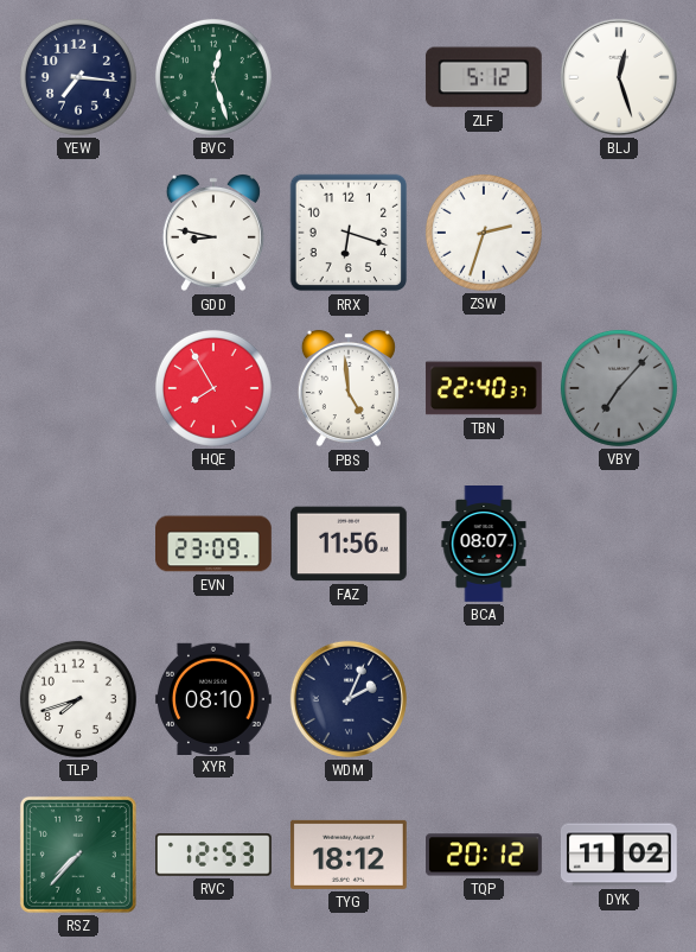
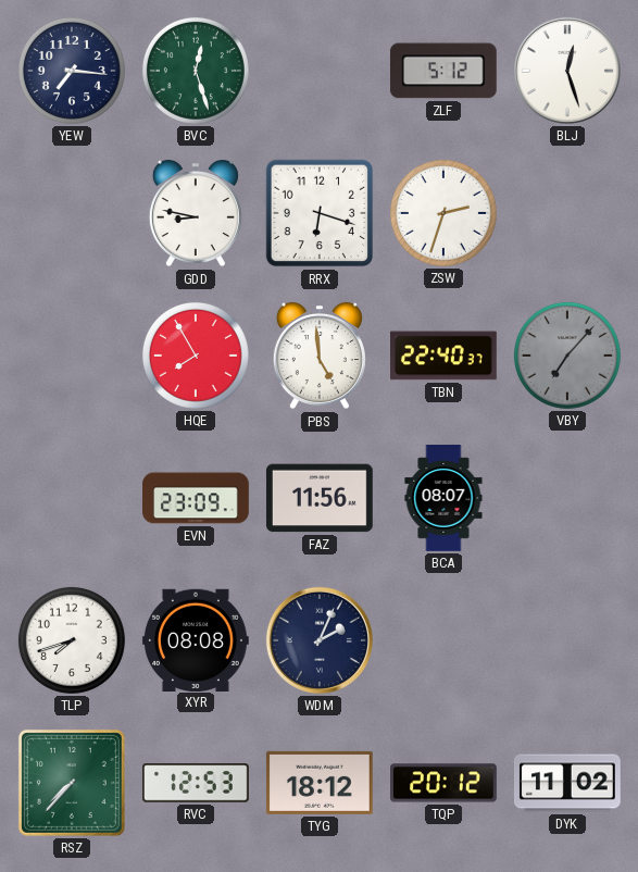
XYR: 08:10 -> 08:08
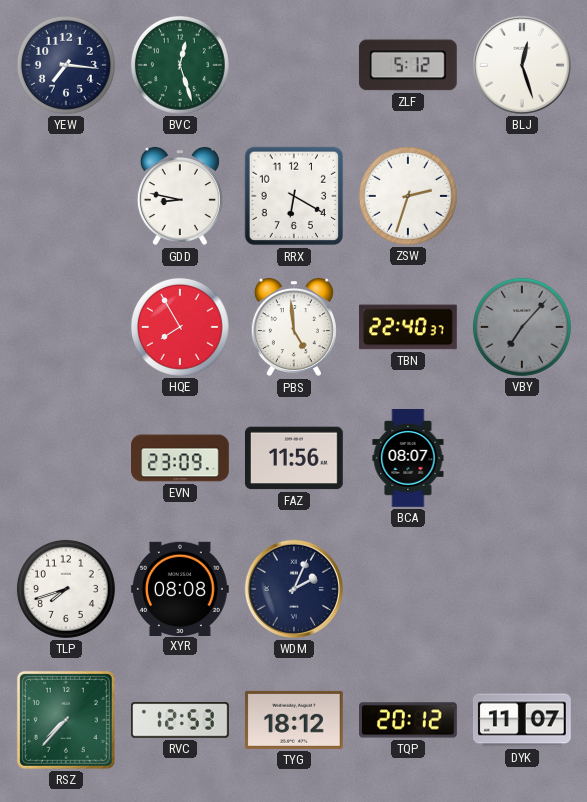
RRX: 6:18 -> 6:20
DYK: 11:02 -> 11:07
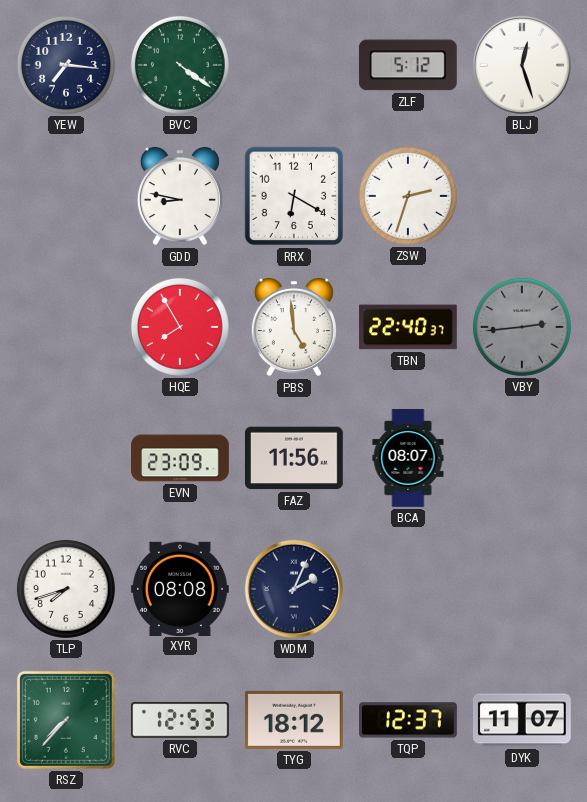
BVC: 12:27 -> 4:21
VBY: 7:07 -> 2:44
TQP: 20:12 -> 12:37
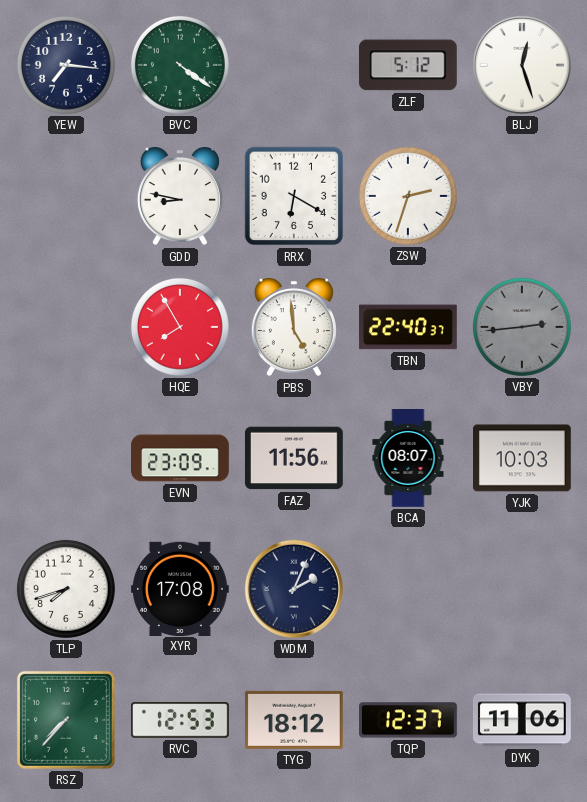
YJK: none -> 10:03
XYR: 08:08 -> 17:08
DYK: 11:07 -> 11:06
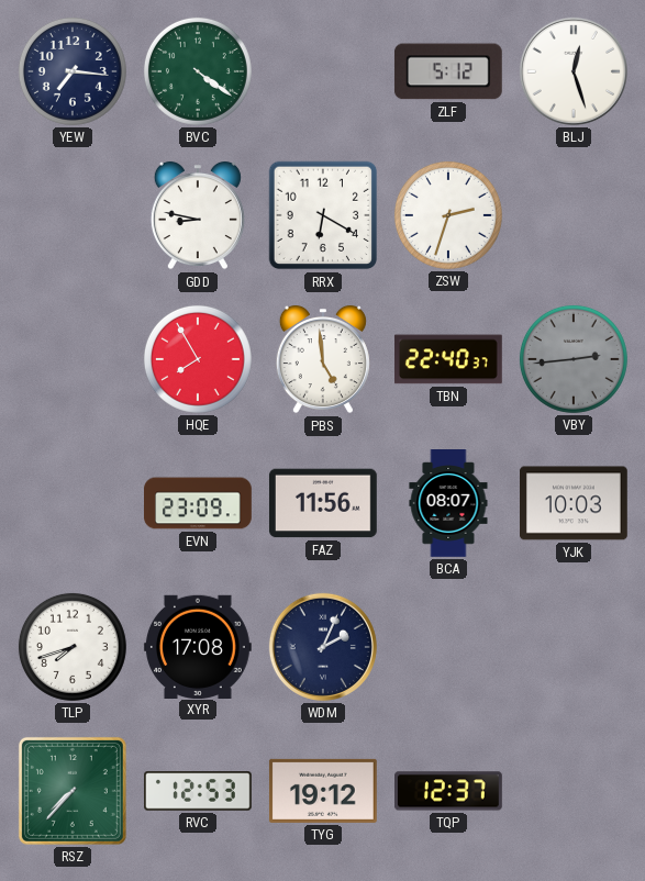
TYG: 18:12 -> 19:12
DYK: 11:06 -> none
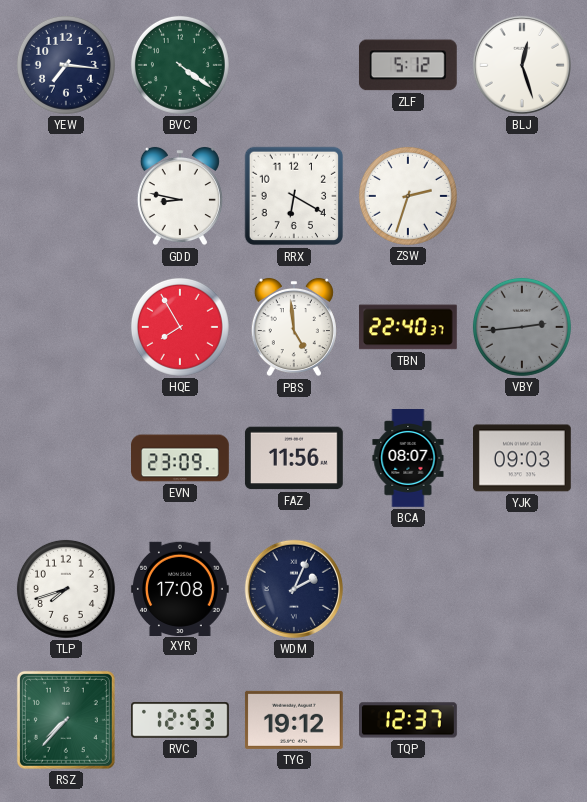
YJK: 10:03 -> 09:03
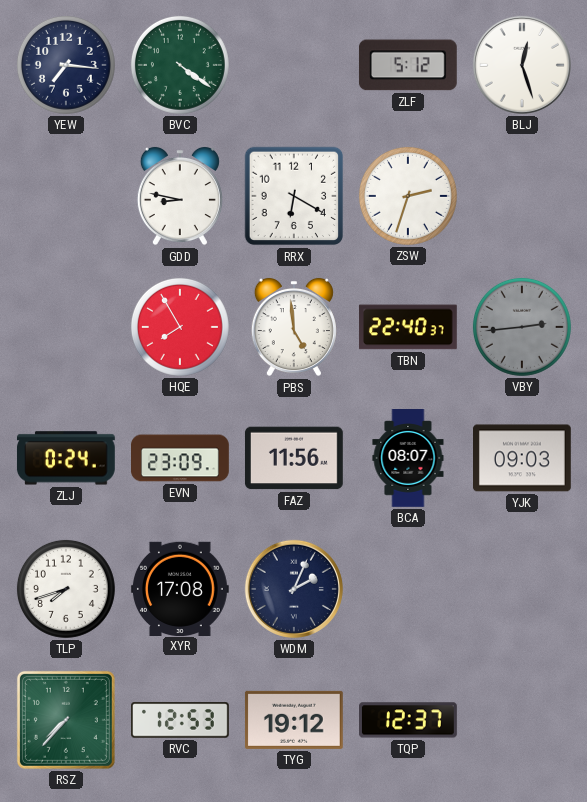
ZLJ: none -> 0:24
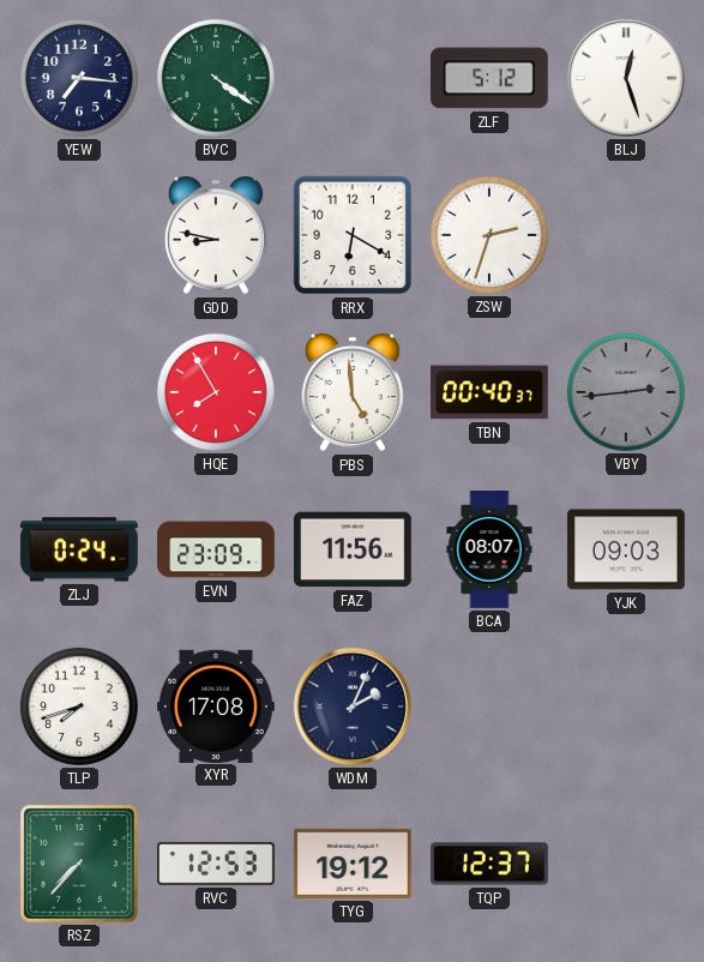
TBN: 22:40 -> 00:40
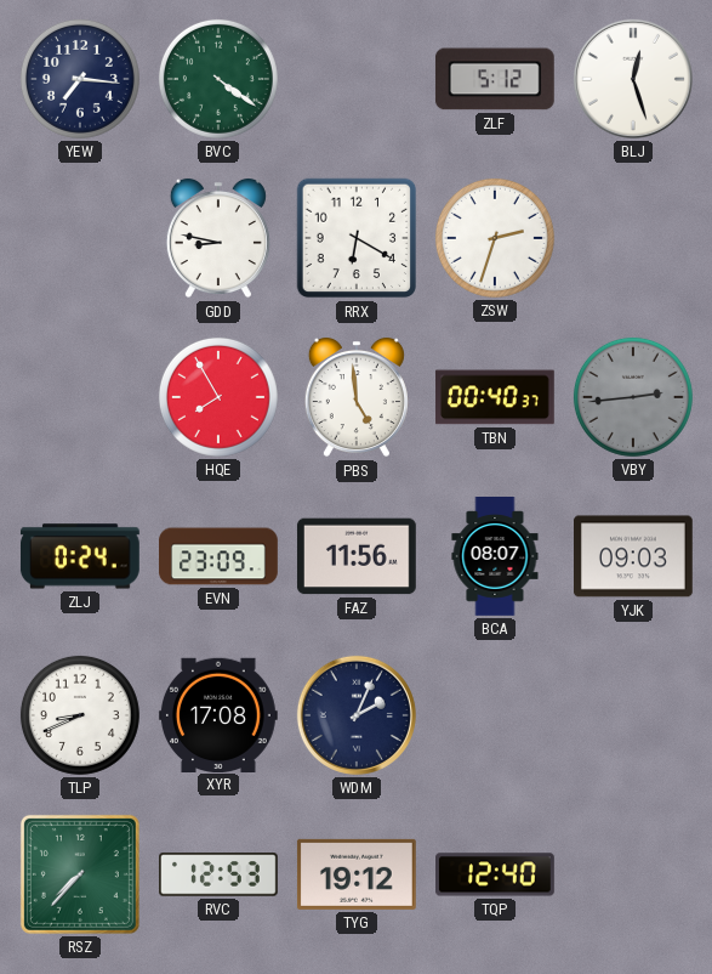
TLP: 7:42 -> 8:41
TQP: 12:37 -> 12:40
